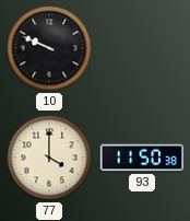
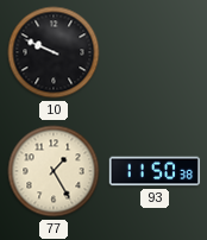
77: 4:00 -> 1:25
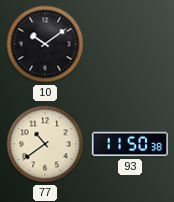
10: 9:49 -> 10:09
77: 1:25 -> 10:39
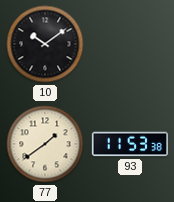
77: 10:39 -> 1:39
93: 11:50 -> 11:53
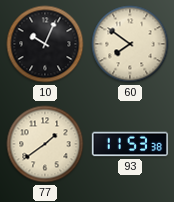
10: 10:09 -> 10:04
60: none -> 7:51
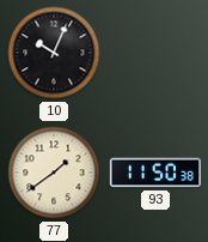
60: 7:51 -> none
93: 11:53 -> 11:50
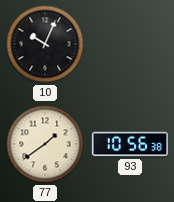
93: 11:50 -> 10:56
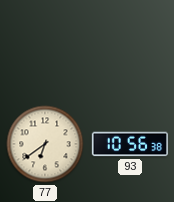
10: 10:04 -> none
77: 1:39 -> 6:39
